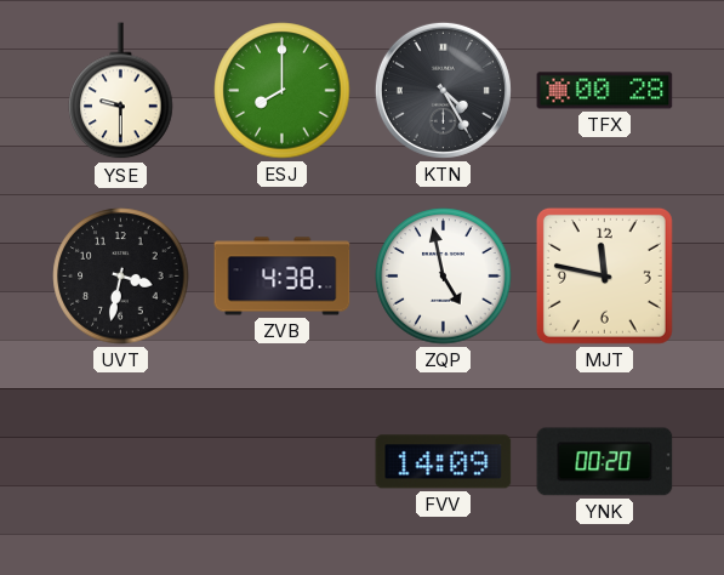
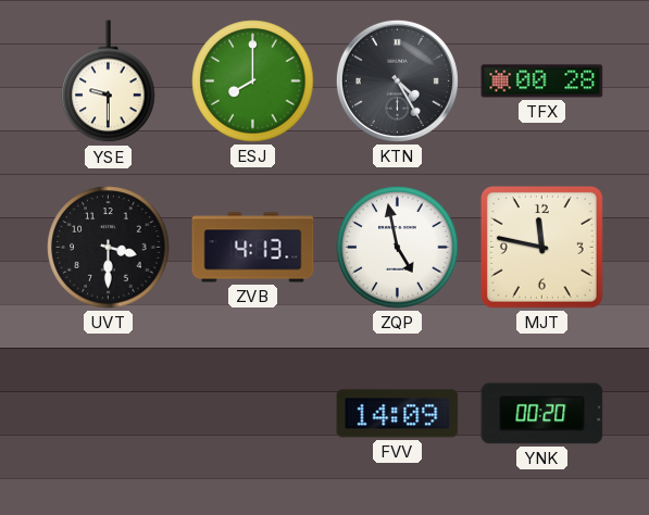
UVT: 3:32 -> 3:30
ZVB: 4:38 -> 4:13
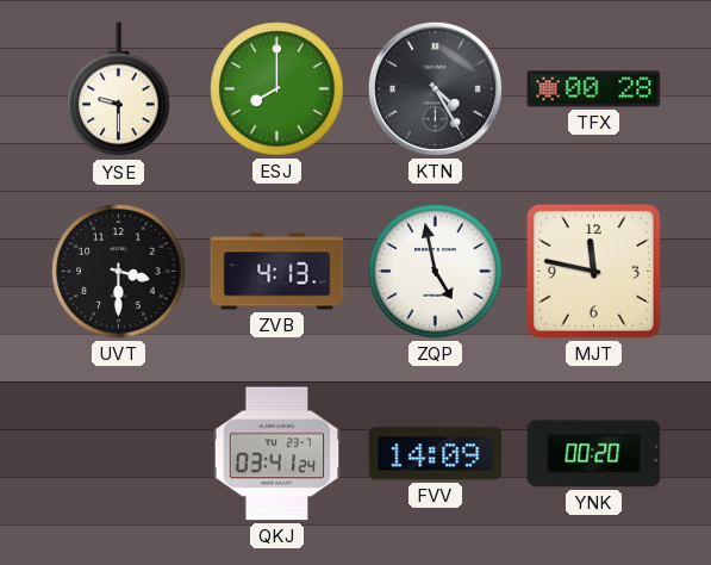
QKJ: none -> 03:41
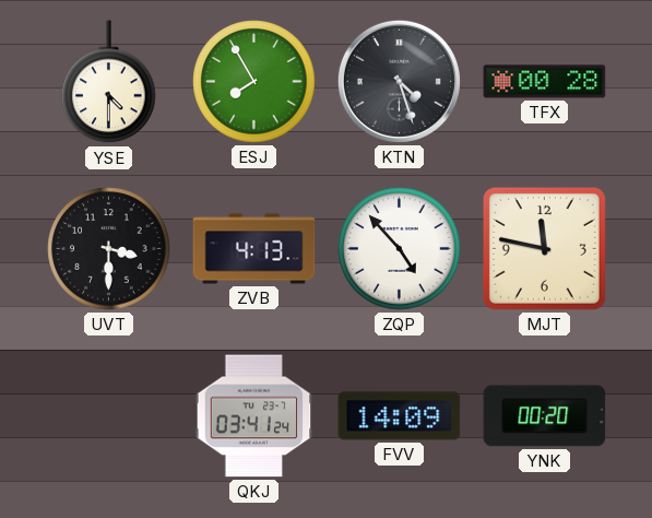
YSE: 9:30 -> 4:30
ESJ: 8:00 -> 7:55
KTN: 4:25 -> 4:27
ZQP: 4:58 -> 4:53
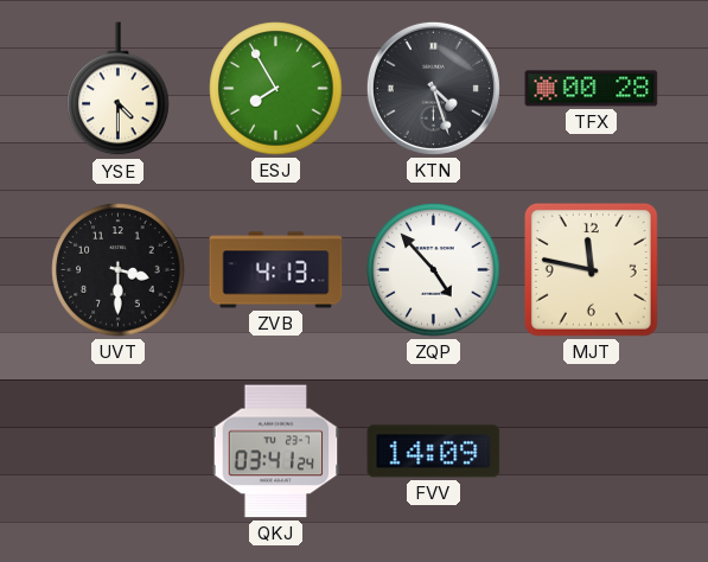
YNK: 00:20 -> none
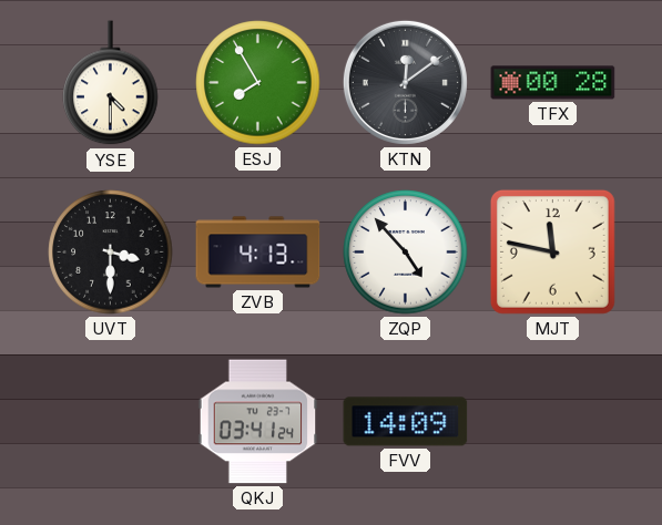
KTN: 4:27 -> 12:09
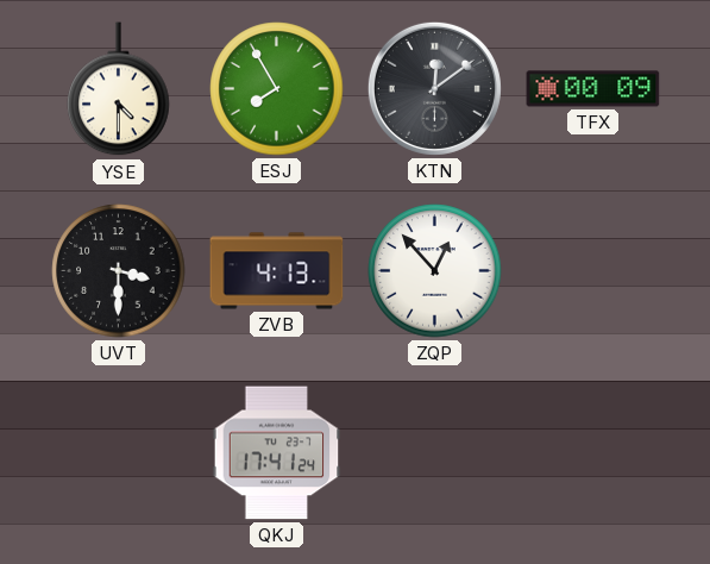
TFX: 00:28 -> 00:09
ZQP: 4:53 -> 12:53
MJT: 11:47 -> none
QKJ: 03:41 -> 17:41
FVV: 14:09 -> none
